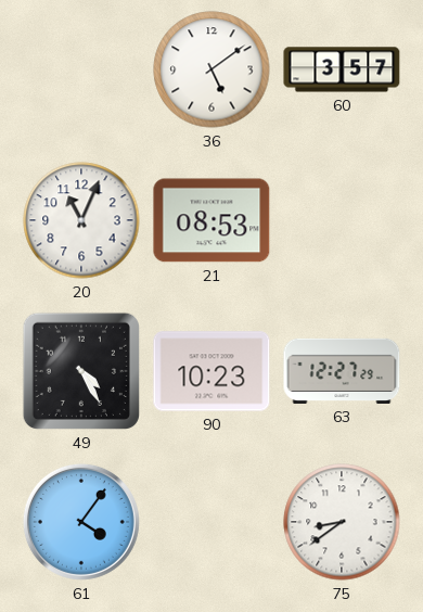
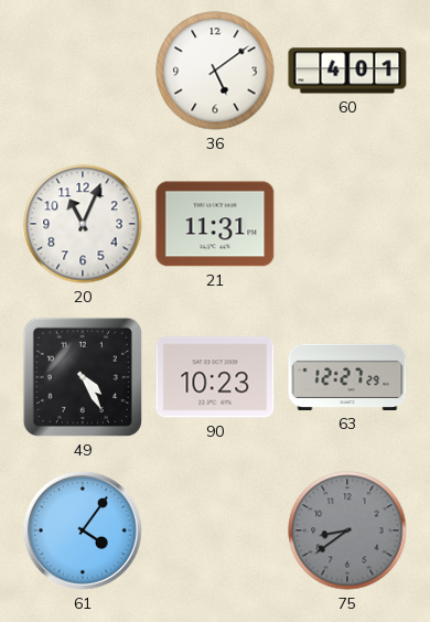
60: 3:57 -> 4:01
21: 08:53 -> 11:31
75 dial: white -> grey
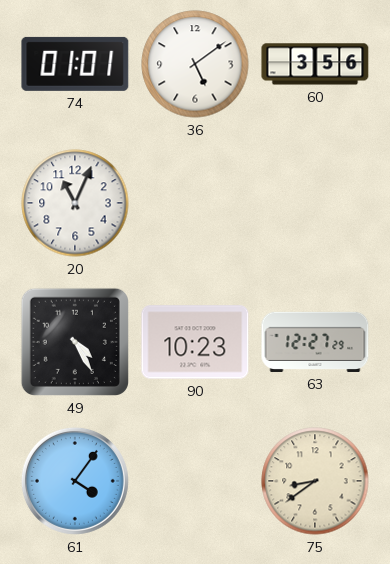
74: none -> 01:01
60: 4:01 -> 3:56
21: 11:31 -> none
75 dial: grey -> cream
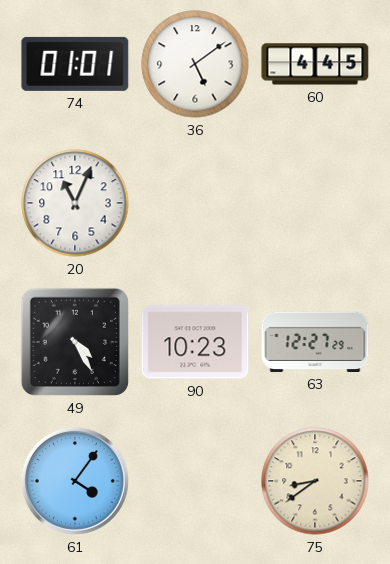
60: 3:56 -> 4:45
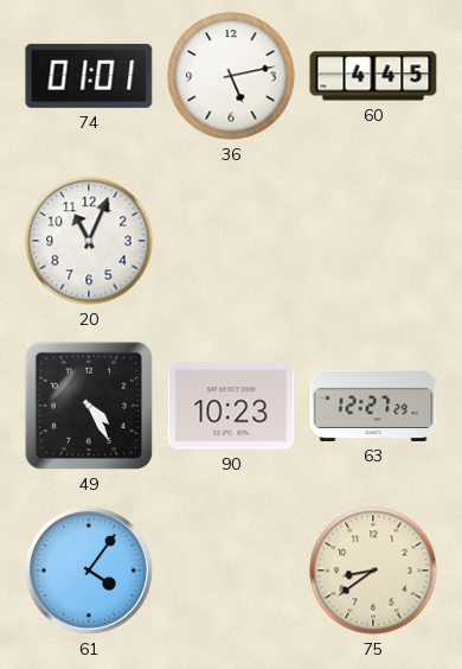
36: 5:09 -> 5:13
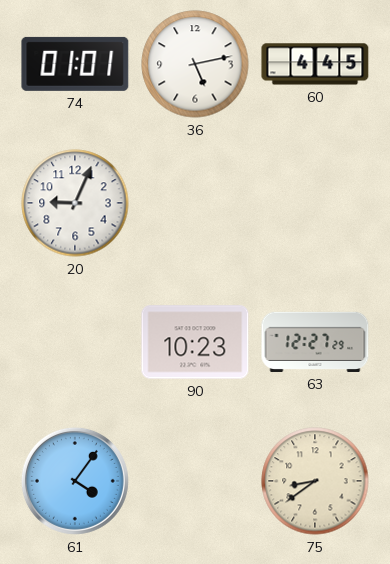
20: 11:04 -> 9:04
49: 4:25 -> none
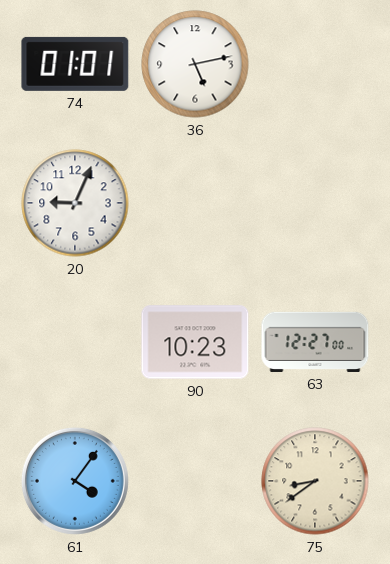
60: 4:45 -> none
63: 12:27:29 -> 12:27:00
